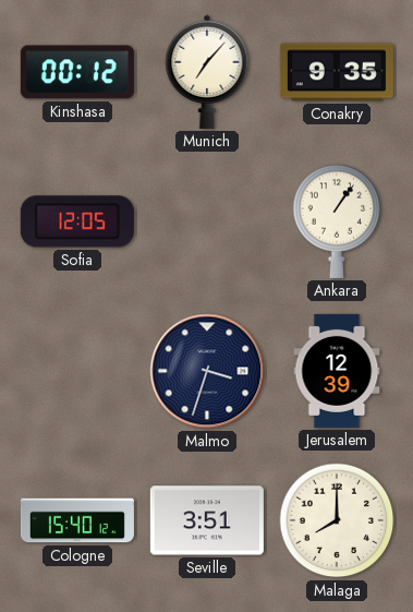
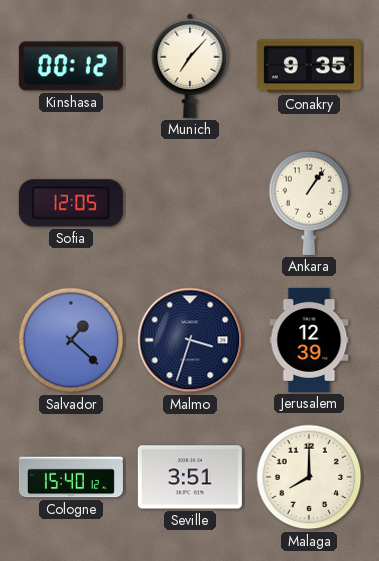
Salvador: none -> 1:22
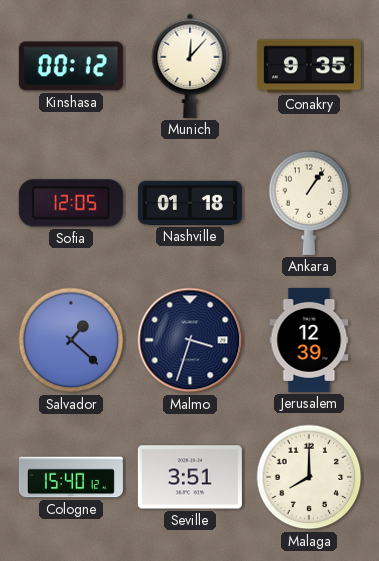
Munich: 7:07 -> 12:07
Nashville: none -> 01:18
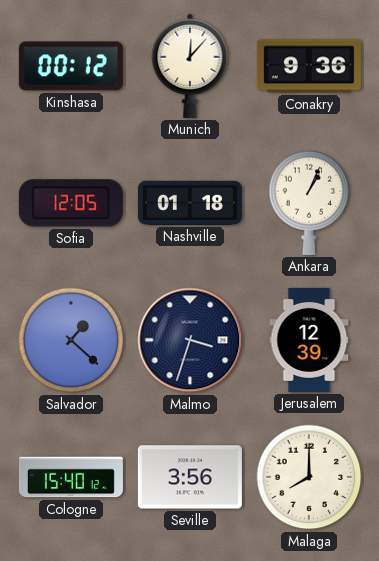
Conakry: 9:35 -> 9:36
Ankara: 1:06 -> 1:04
Seville: 3:51 -> 3:56
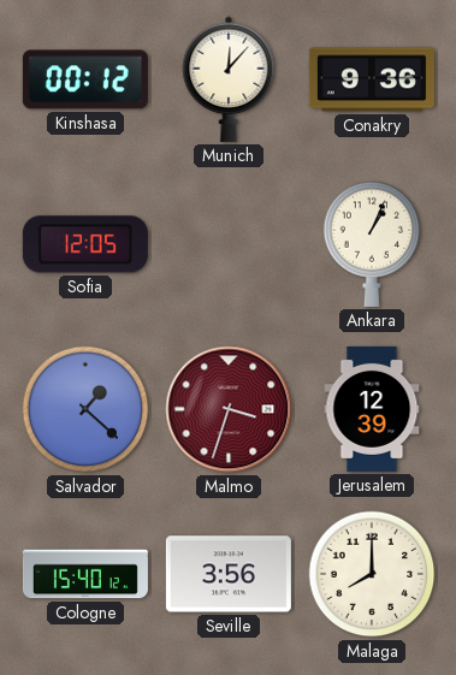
Nashville: 01:18 -> none
Malmo dial: navy -> burgundy
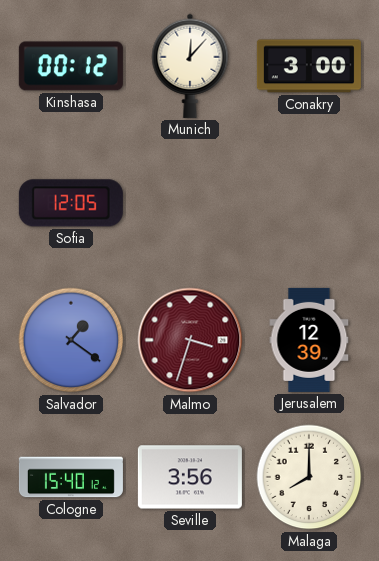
Conakry: 9:36 -> 3:00
Ankara: 1:04 -> none
Salvador: 1:22 -> 1:21
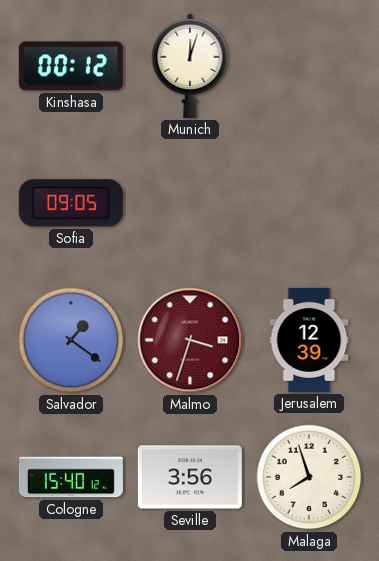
Munich: 12:07 -> 12:03
Conakry: 3:00 -> none
Sofia: 12:05 -> 09:05
Malaga: 8:00 -> 7:57
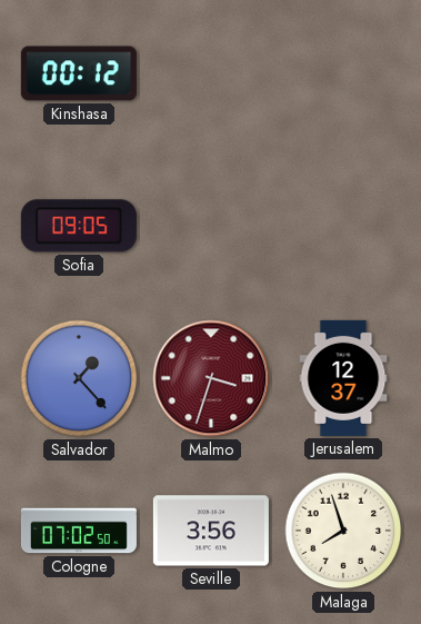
Munich: 12:03 -> none
Salvador: 1:21 -> 1:23
Jerusalem: 12:39 -> 12:37
Cologne: 15:40 -> 07:02
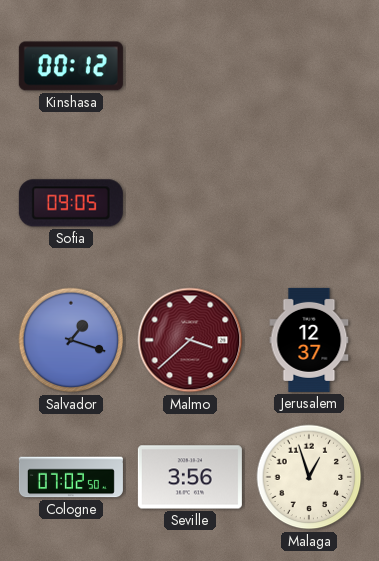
Salvador: 1:23 -> 1:18
Malmo: 3:33 -> 3:38
Malaga: 7:57 -> 12:57
